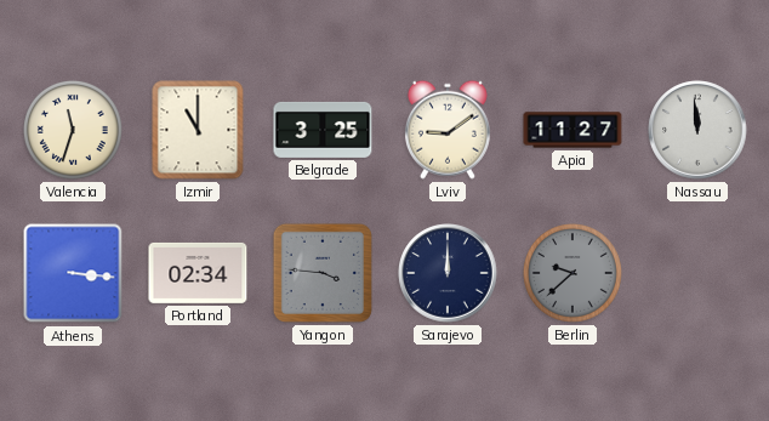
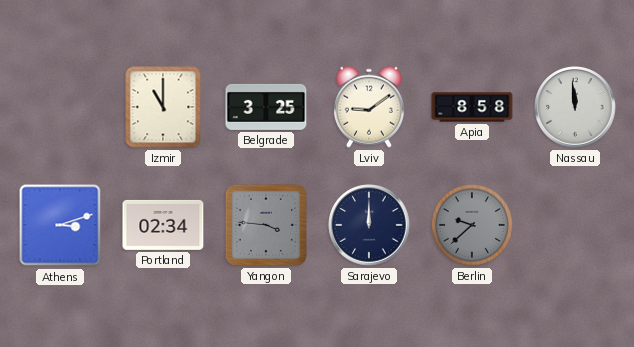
Valencia: 11:33 -> none
Apia: 11:27 -> 8:58
Athens: 3:16 -> 3:12
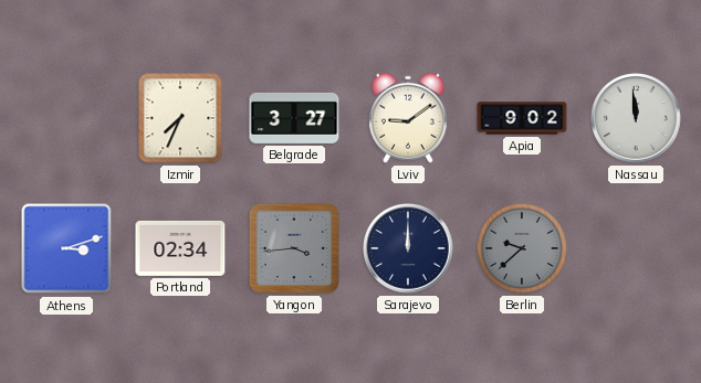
Izmir: 11:00 -> 7:34
Belgrade: 3:25 -> 3:27
Apia: 8:58 -> 9:02
Yangon: 3:46 -> 3:44
